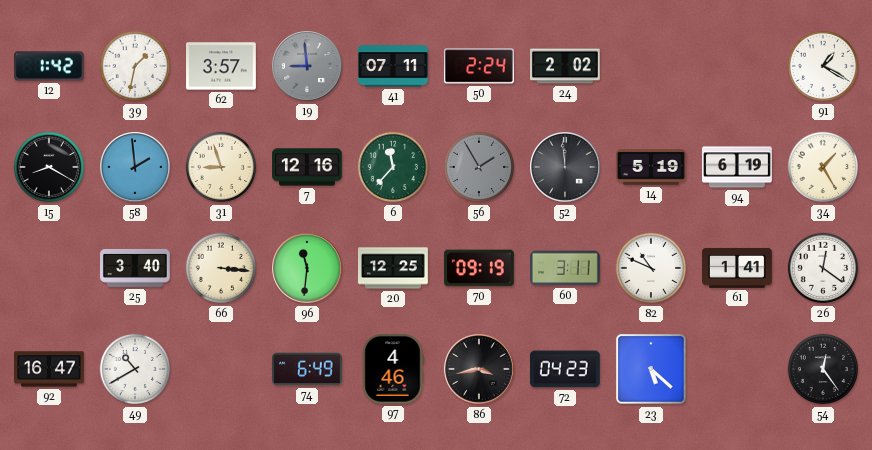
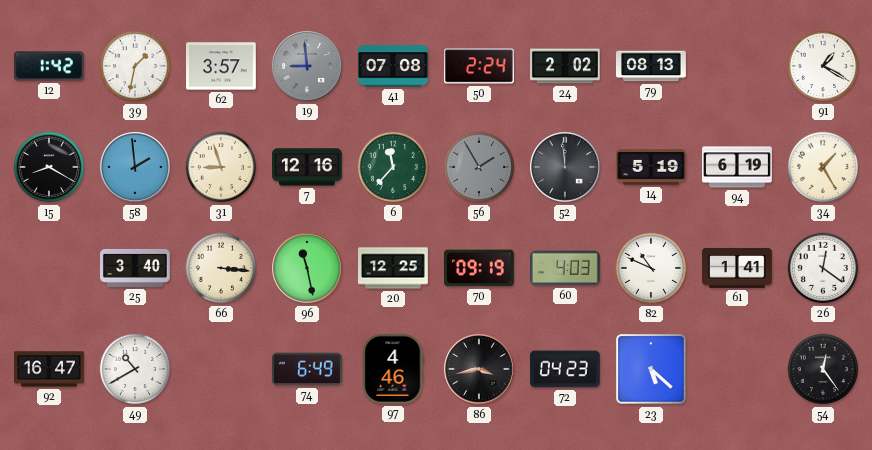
41: 07:11 -> 07:08
79: none -> 08:13
96: 11:31 -> 11:28
60: 3:11 -> 4:03
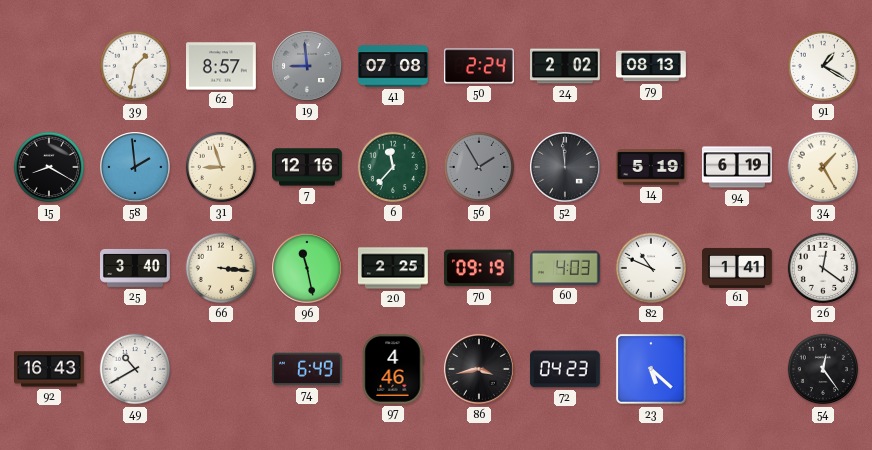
12: 1:42 -> none
62: 3:57 -> 8:57
20: 12:25 -> 2:25
92: 16:47 -> 16:43
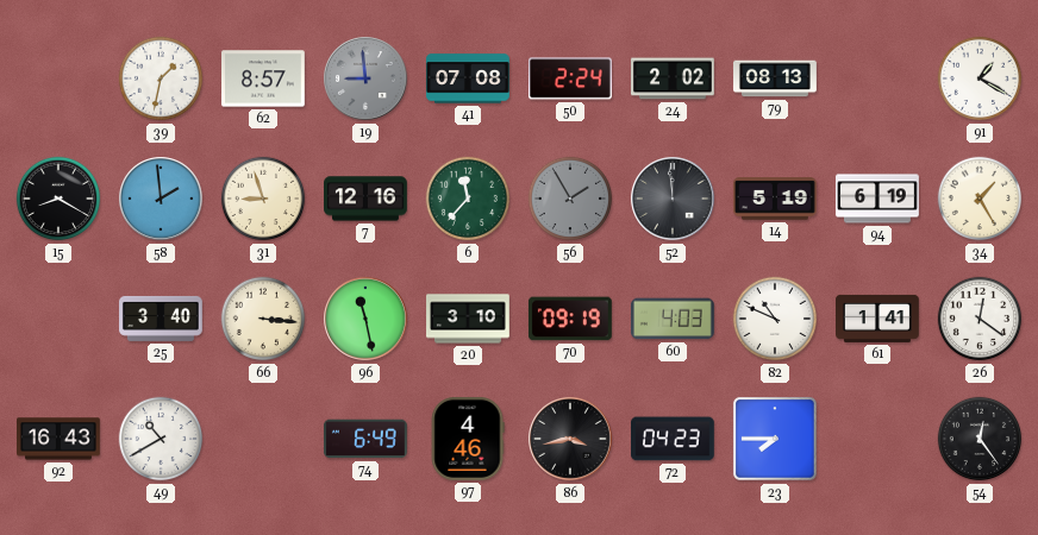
20: 2:25 -> 3:10
23: 5:22 -> 7:45
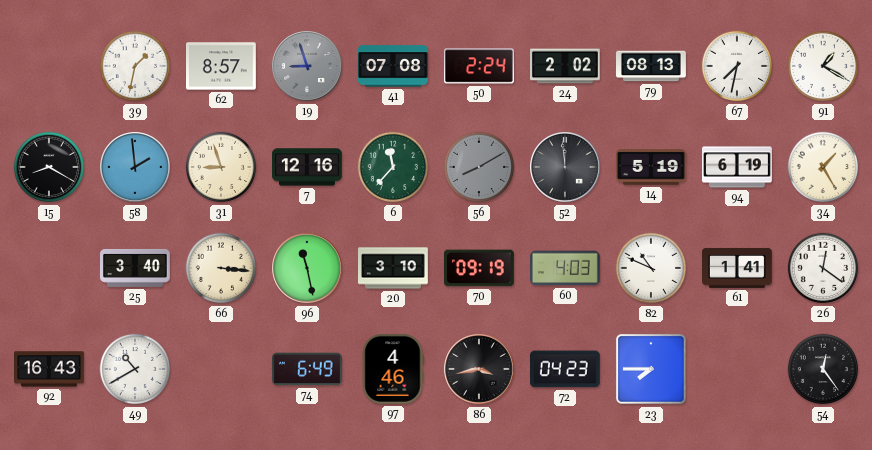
19: 8:59 -> 8:57
67: none -> 7:32
56: 1:55 -> 8:10
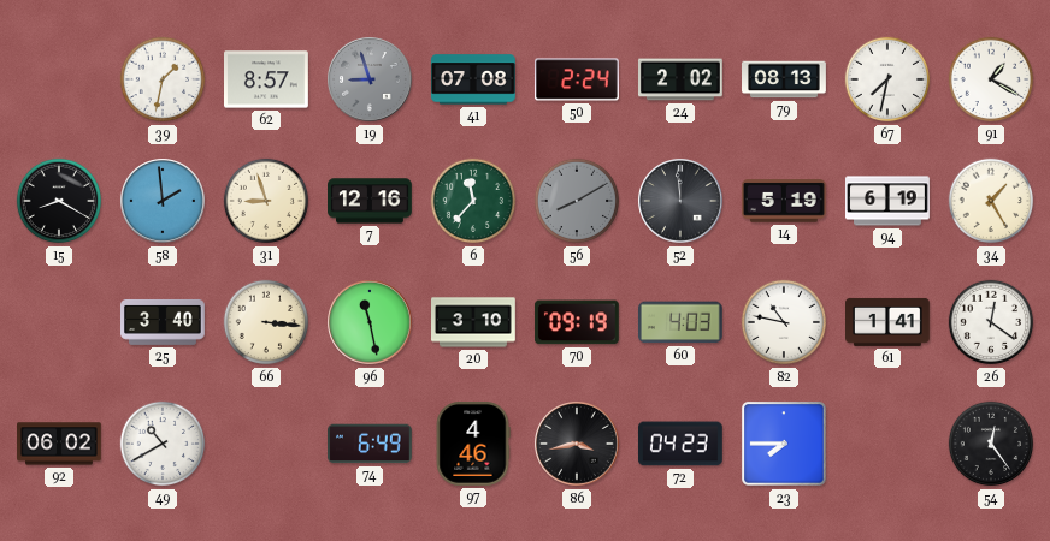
82: 10:49 -> 10:47
92: 16:43 -> 06:02
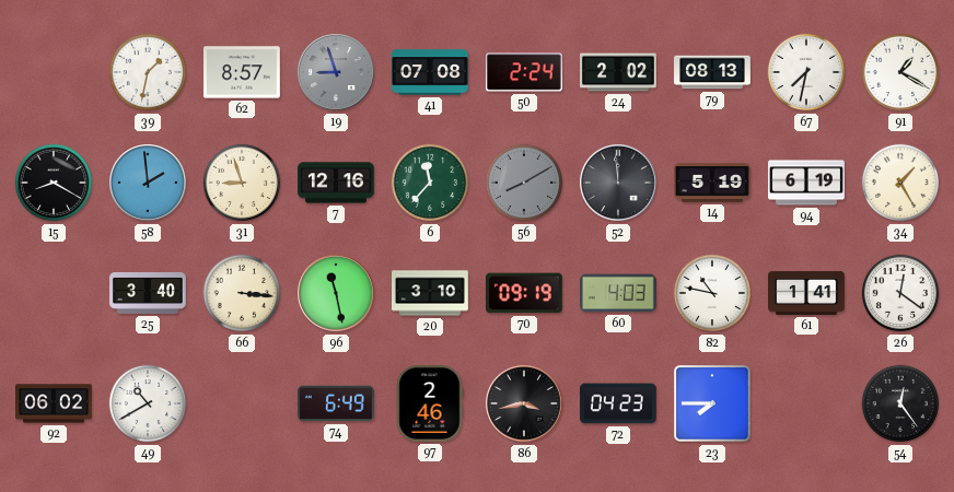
97: 4:46 -> 2:46
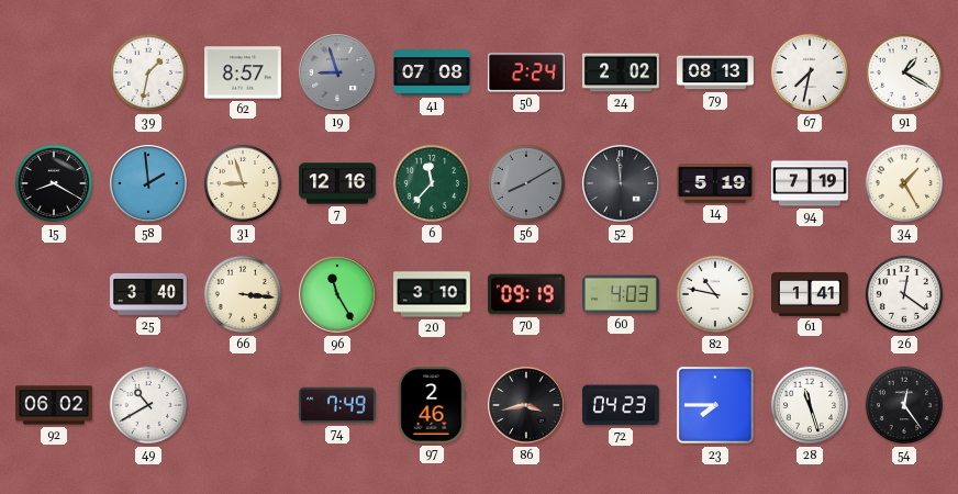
94: 6:19 -> 7:19
96: 11:28 -> 11:25
74: 6:49 -> 7:49
28: none -> 11:27
